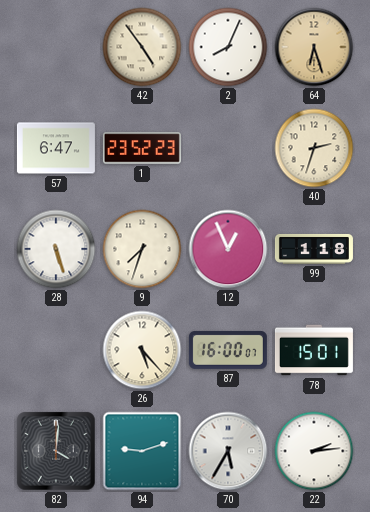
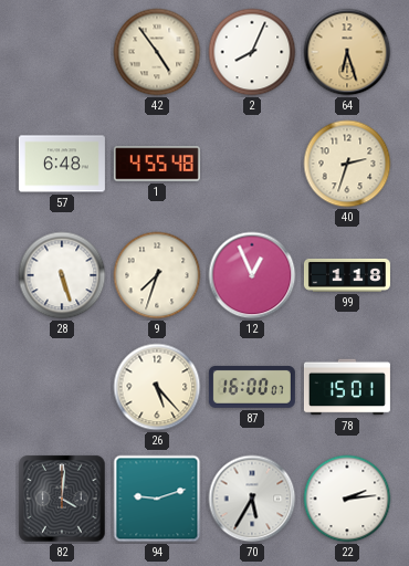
57: 6:47 -> 6:48
1: 23:52 -> 4:55
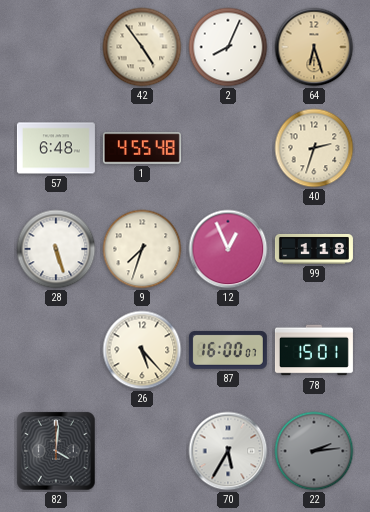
94: 9:12 -> none
22 dial: white -> grey
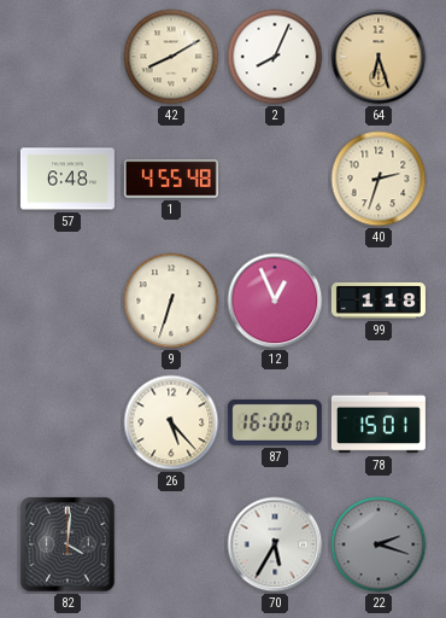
42: 4:54 -> 8:10
28: 5:27 -> none
9: 7:33 -> 6:33
22: 2:14 -> 2:18
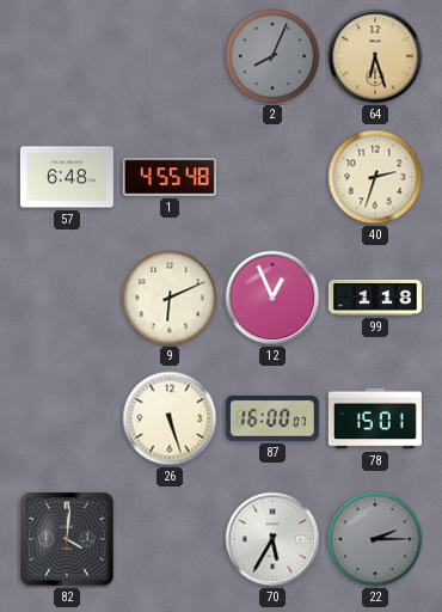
42: 8:10 -> none
2 dial: white -> grey
9: 6:33 -> 6:11
26: 5:23 -> 5:27
22: 2:18 -> 2:15
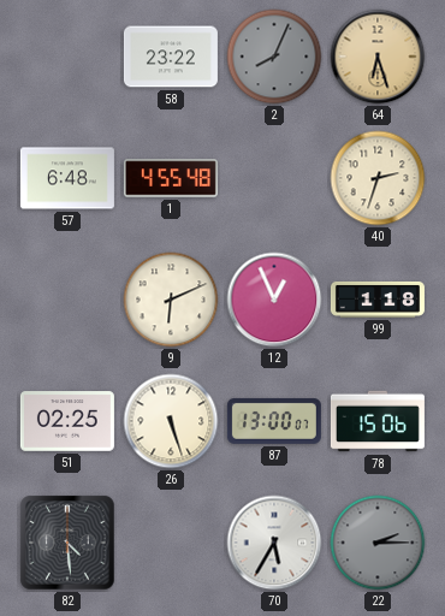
58: none -> 23:22
51: none -> 02:25
87: 16:00 -> 13:00
78: 15:01 -> 15:06
82: 4:01 -> 4:29
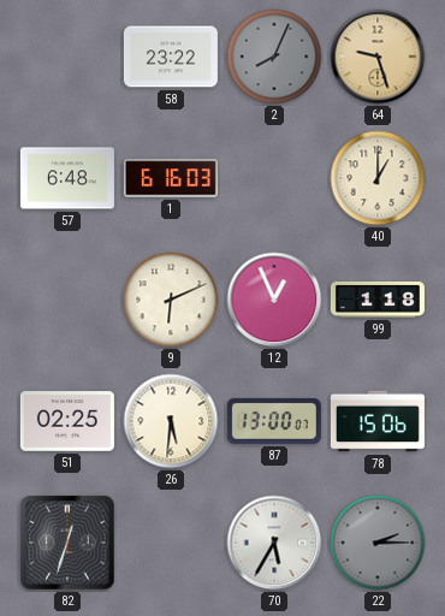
64: 6:27 -> 9:27
1: 4:55 -> 6:16
40: 2:33 -> 1:00
26: 5:27 -> 5:31
82: 4:29 -> 12:33
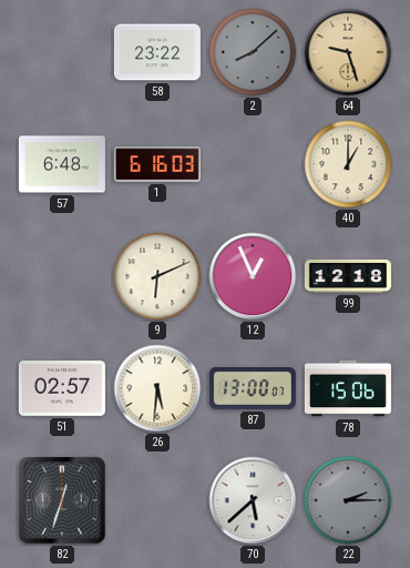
2: 8:04 -> 8:08
99: 1:18 -> 12:18
51: 02:25 -> 02:57
70: 5:35 -> 5:38
